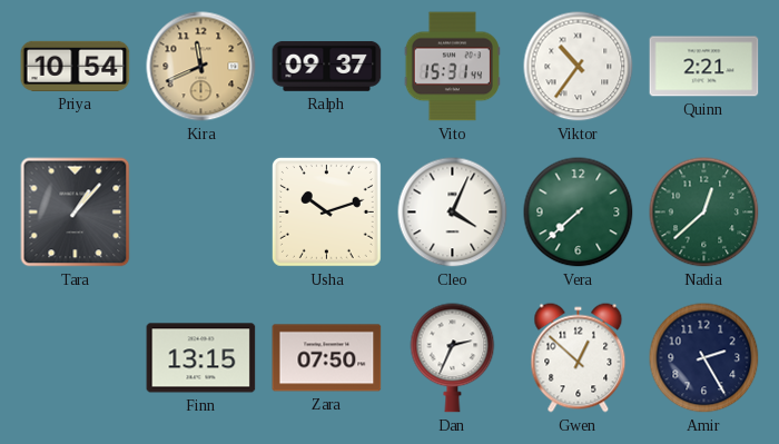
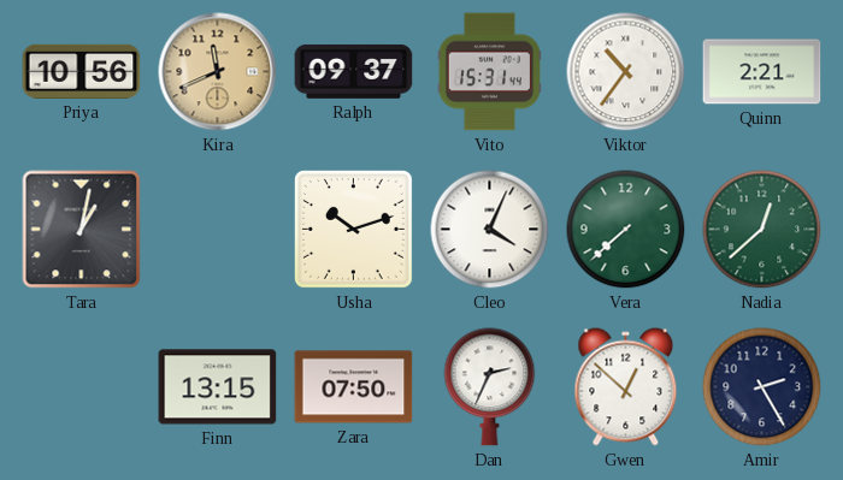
Priya: 10:54 -> 10:56
Tara: 1:07 -> 1:02
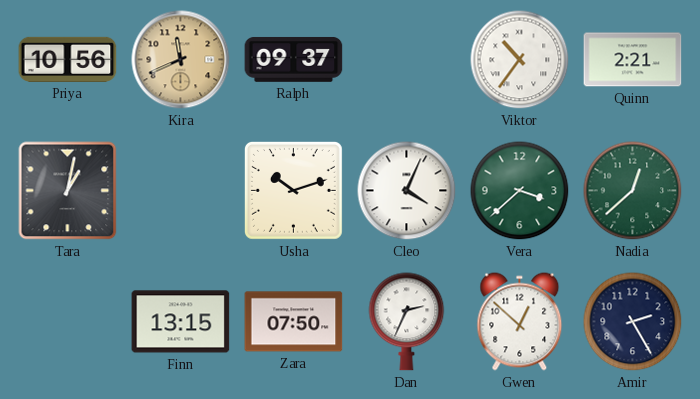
Vito: 15:31 -> none
Vera: 7:38 -> 3:38
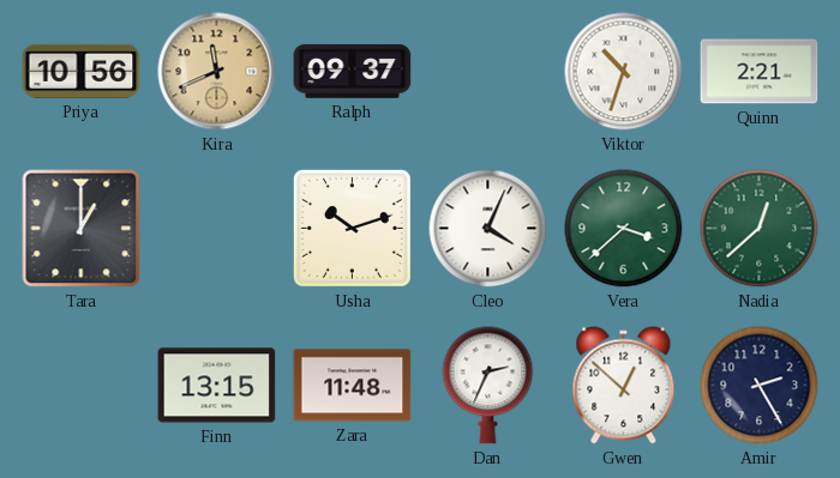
Viktor: 10:36 -> 10:33
Tara: 1:02 -> 1:00
Zara: 07:50 -> 11:48
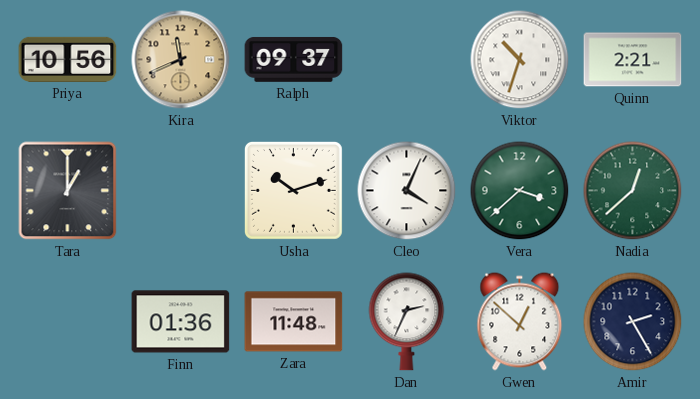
Finn: 13:15 -> 01:36
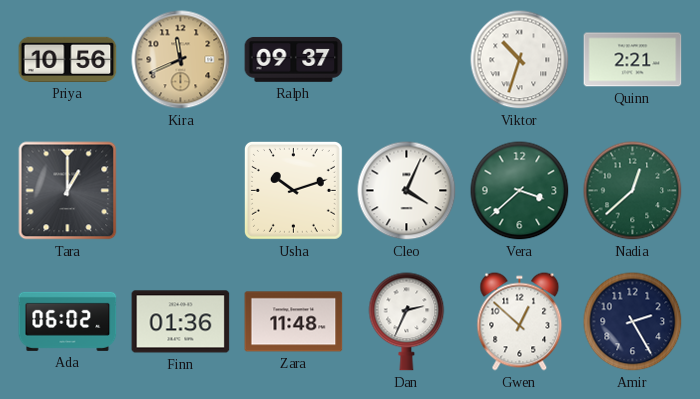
Ada: none -> 06:02
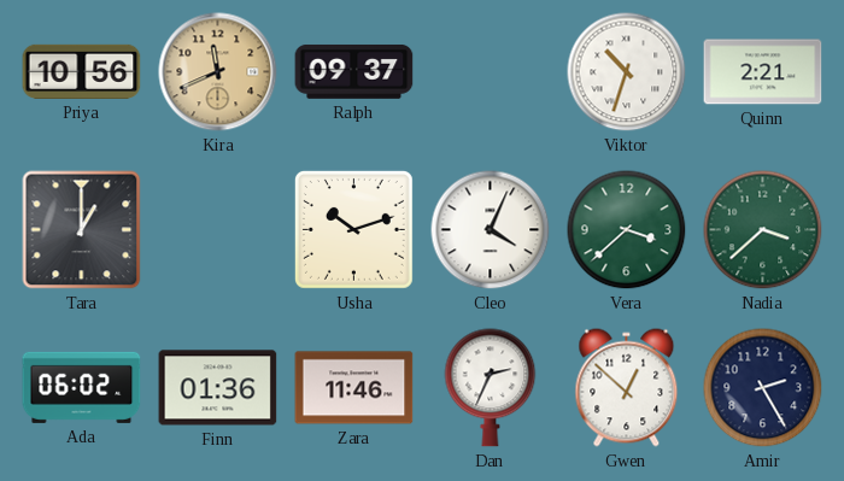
Nadia: 12:38 -> 3:38
Zara: 11:48 -> 11:46
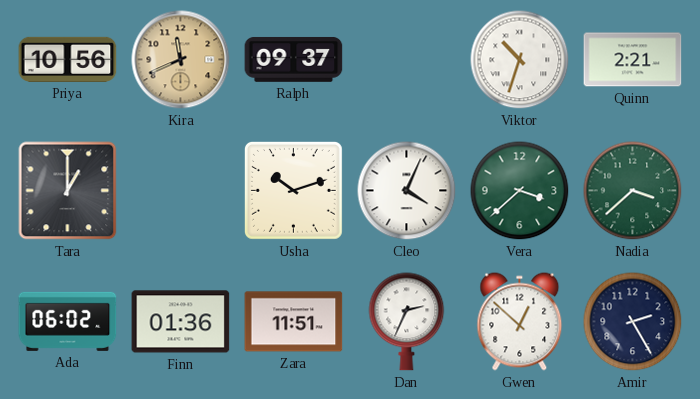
Zara: 11:46 -> 11:51
